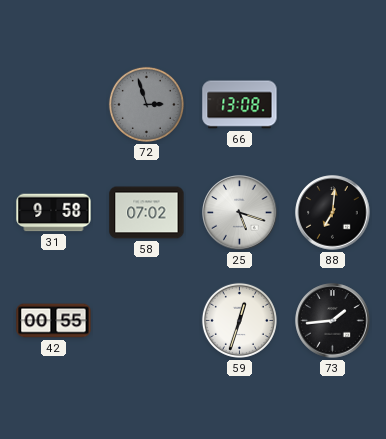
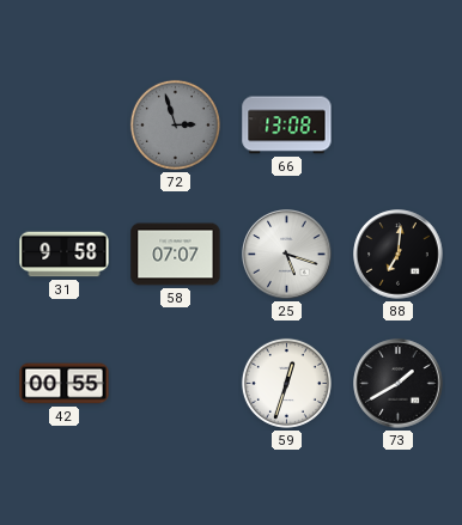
58: 07:02 -> 07:07
73: 1:44 -> 1:40
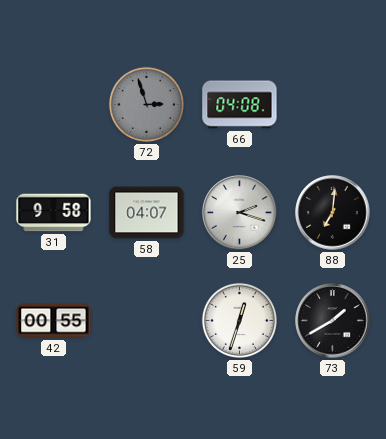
66: 13:08 -> 04:08
58: 07:07 -> 04:07
25: 5:18 -> 2:18
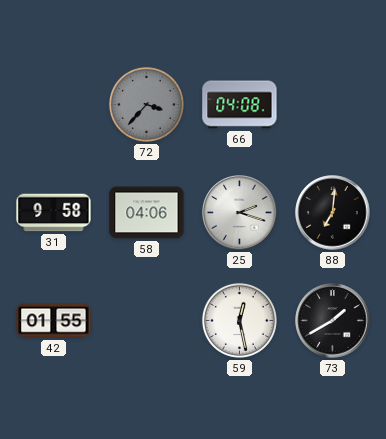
72: 2:57 -> 3:37
58: 04:07 -> 04:06
42: 00:55 -> 01:55
59: 12:33 -> 12:28
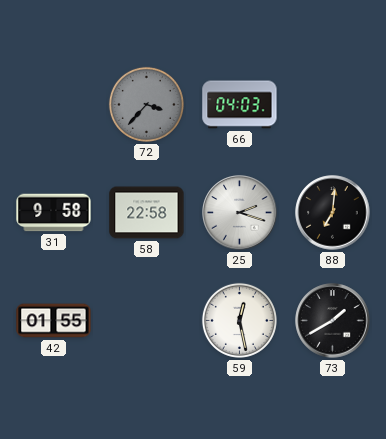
66: 04:08 -> 04:03
58: 04:06 -> 22:58
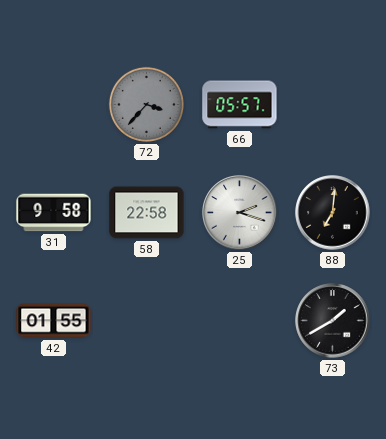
66: 04:03 -> 05:57
59: 12:28 -> none
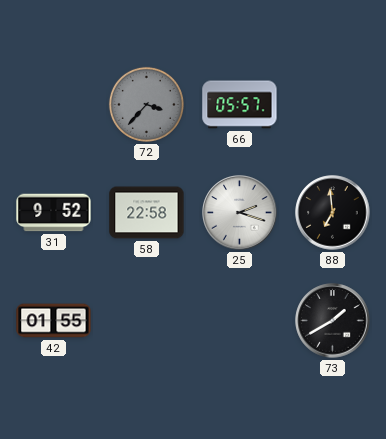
31: 9:58 -> 9:52
88: 7:01 -> 6:59
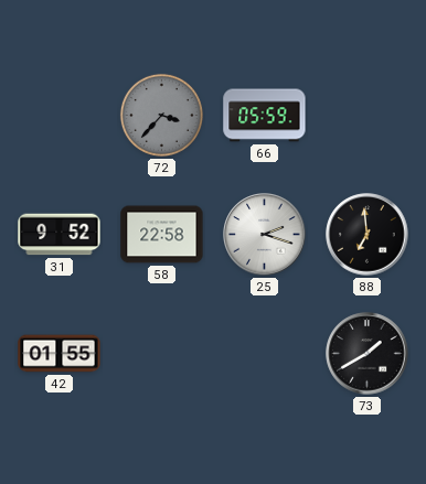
66: 05:57 -> 05:59
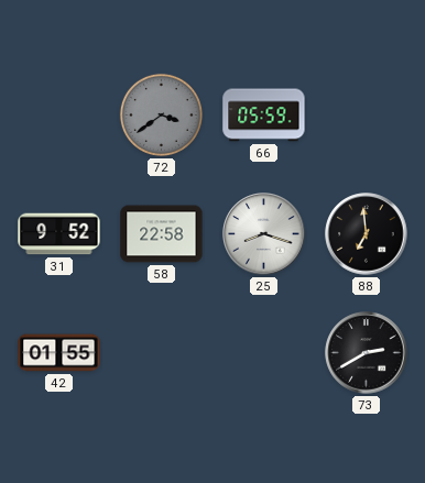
72: 3:37 -> 3:39
25: 2:18 -> 8:18
73: 1:40 -> 2:40
